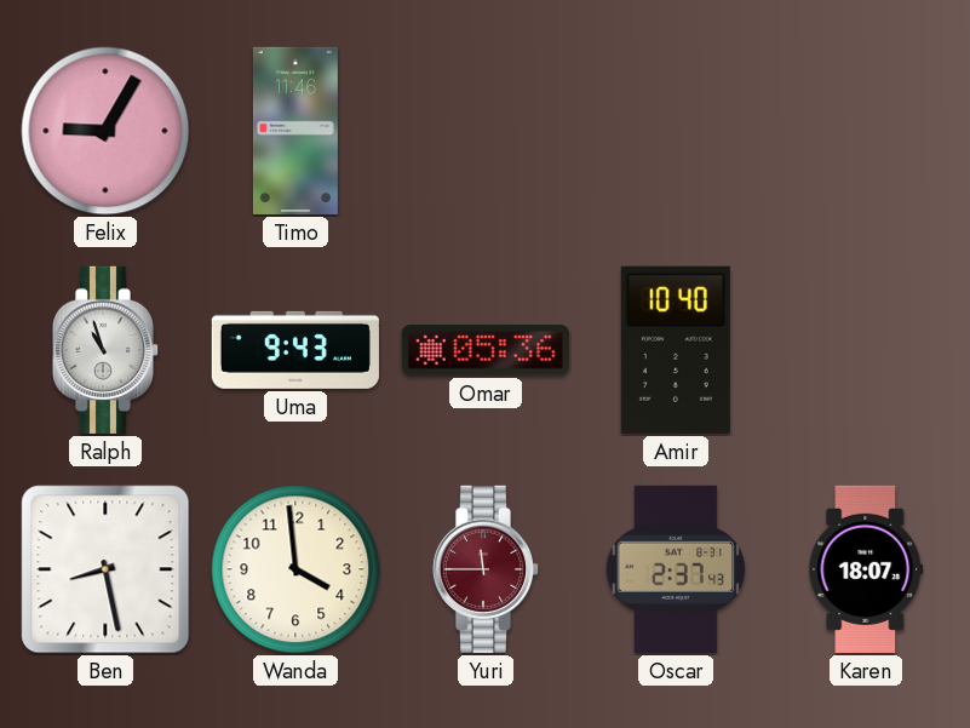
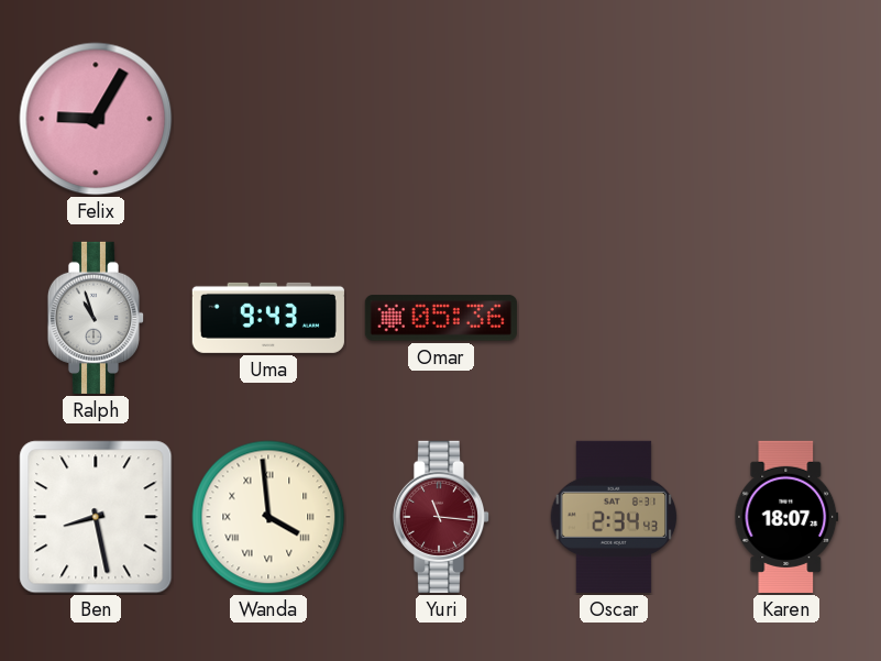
Timo: 11:46 -> none
Amir: 10:40 -> none
Wanda numerals: Arabic -> Roman
Yuri: 11:45 -> 11:16
Oscar: 2:37 -> 2:34
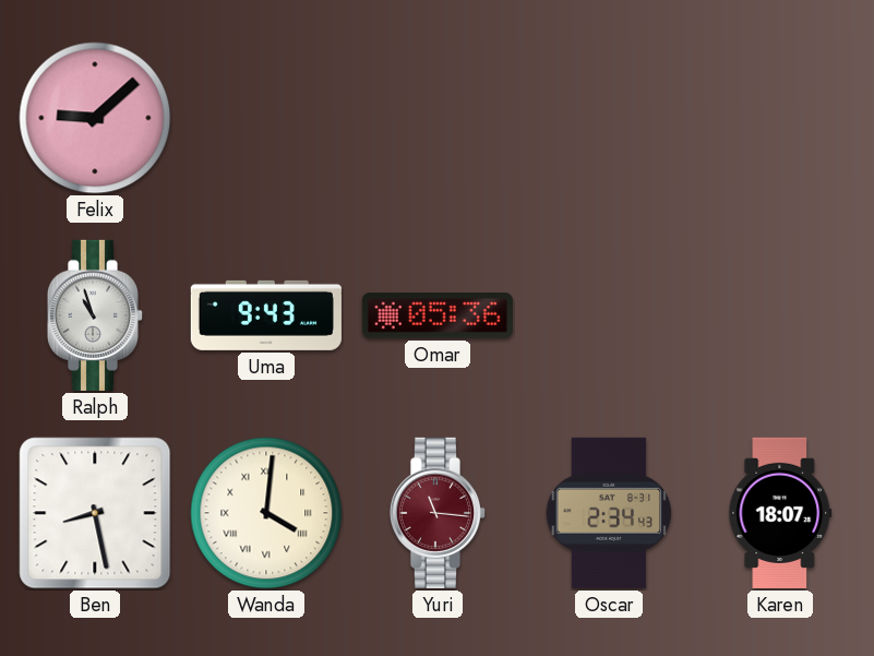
Felix: 9:05 -> 9:08
Wanda: 3:59 -> 4:01
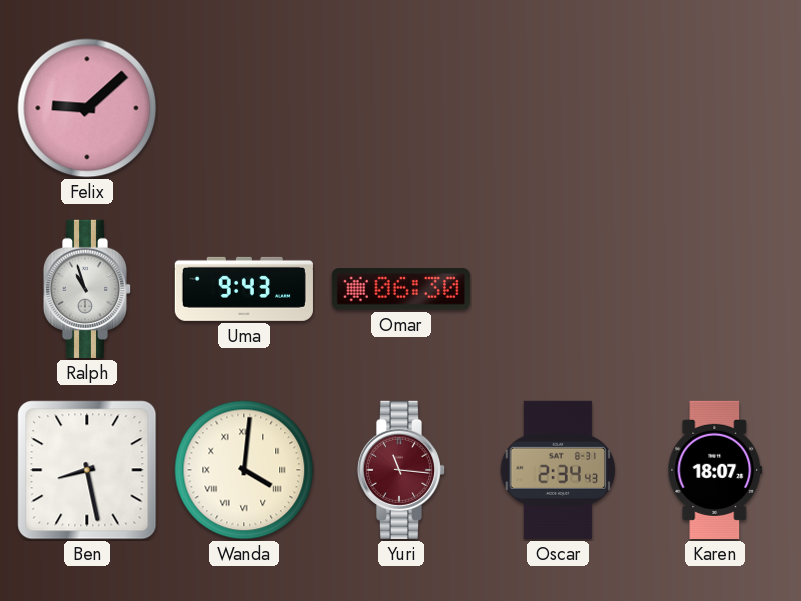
Omar: 05:36 -> 06:30
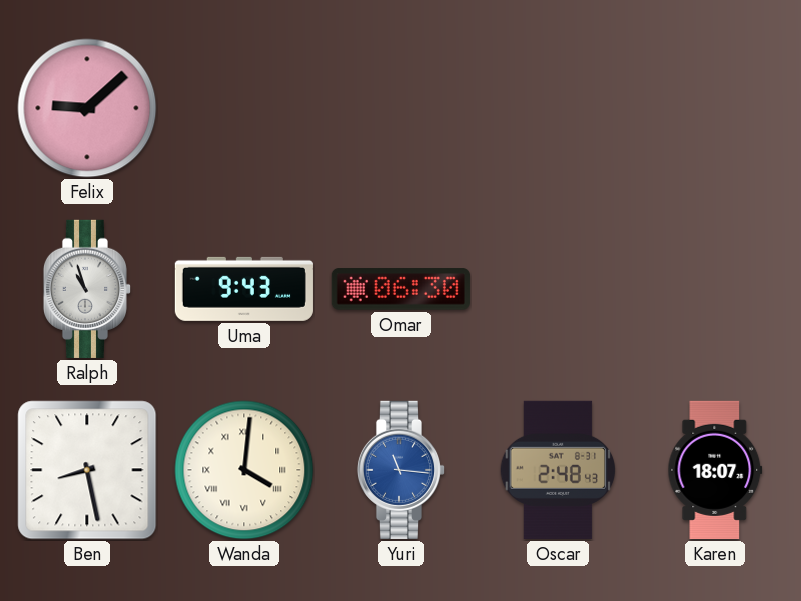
Yuri dial: burgundy -> blue
Oscar: 2:34 -> 2:48
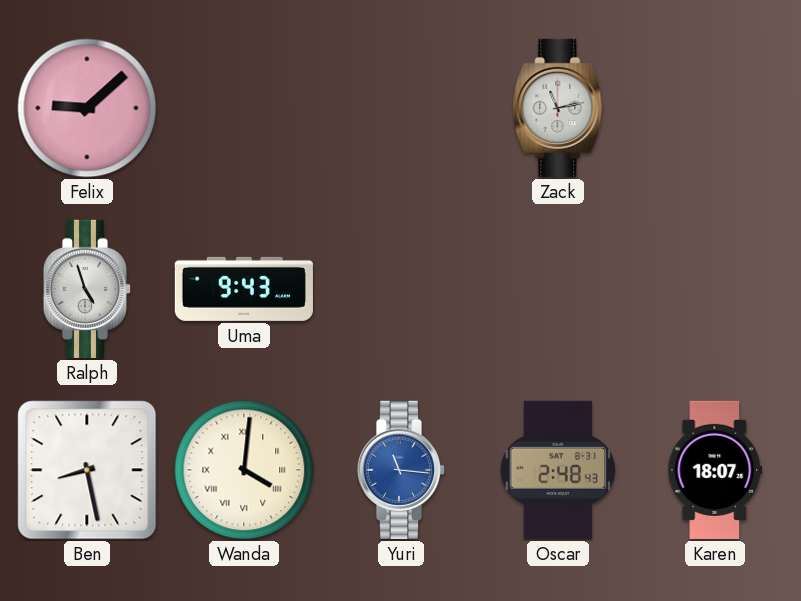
Zack: none -> 11:13
Ralph: 10:57 -> 4:57
Omar: 06:30 -> none
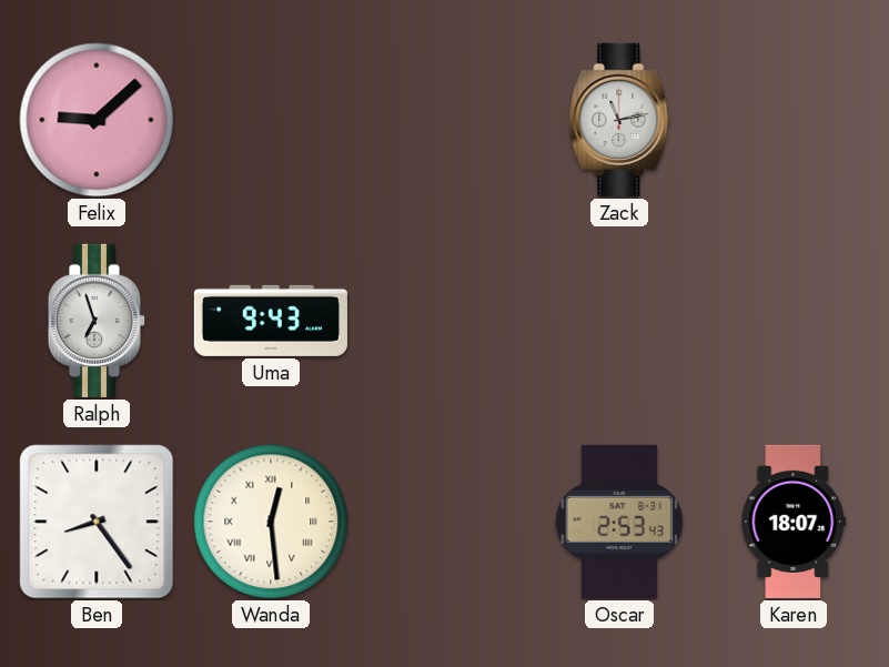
Ralph: 4:57 -> 6:57
Ben: 8:28 -> 8:24
Wanda: 4:01 -> 12:29
Yuri: 11:16 -> none
Oscar: 2:48 -> 2:53
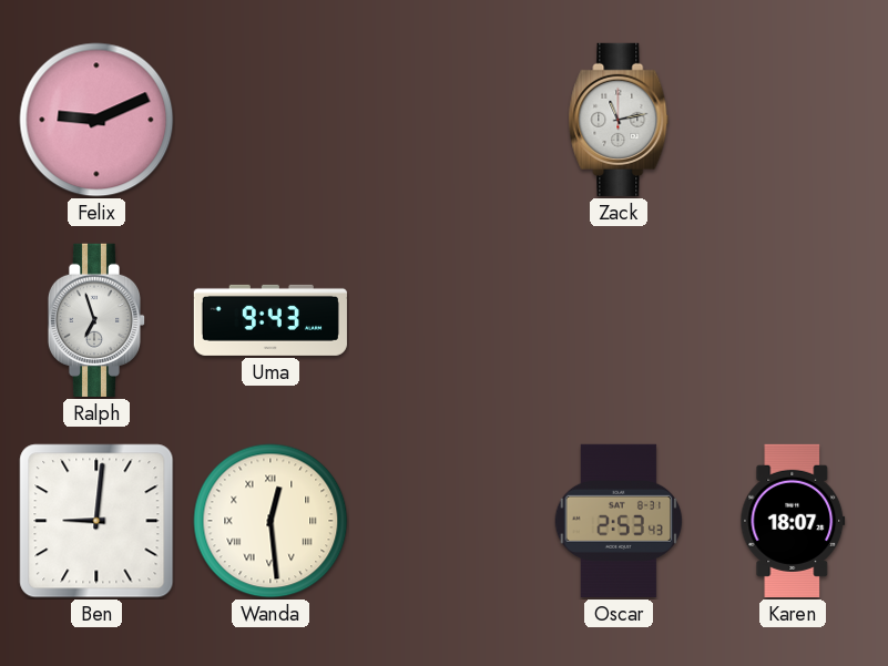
Felix: 9:08 -> 9:11
Ben: 8:24 -> 9:01
